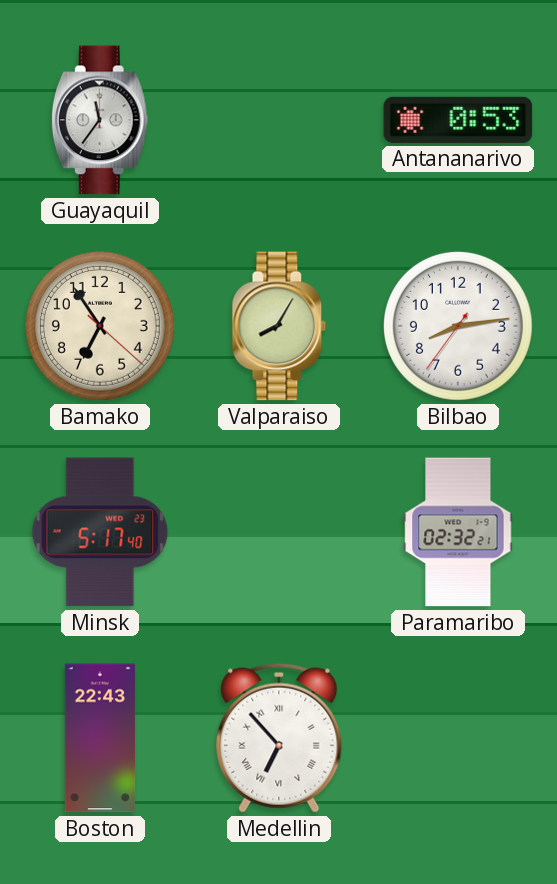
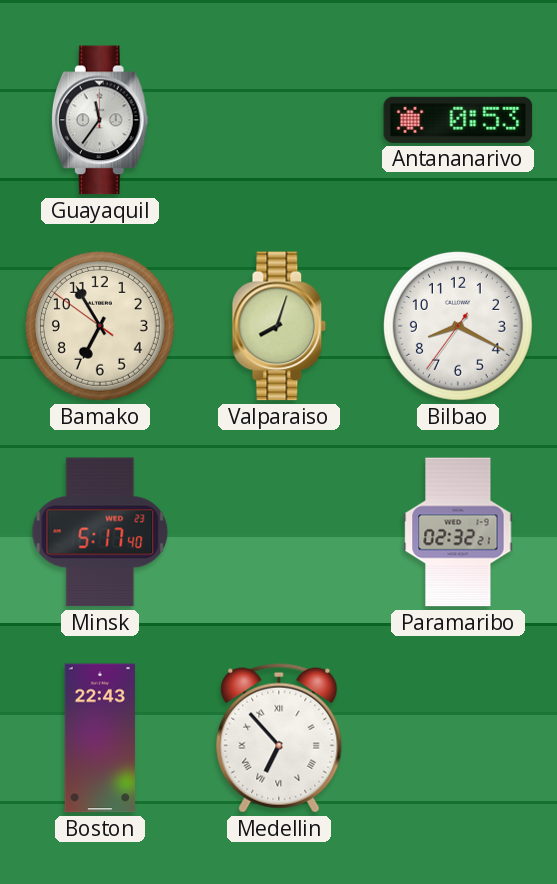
Bamako: 6:54:22 -> 6:54:51
Valparaiso: 8:05 -> 8:03
Bilbao: 8:13 -> 8:19
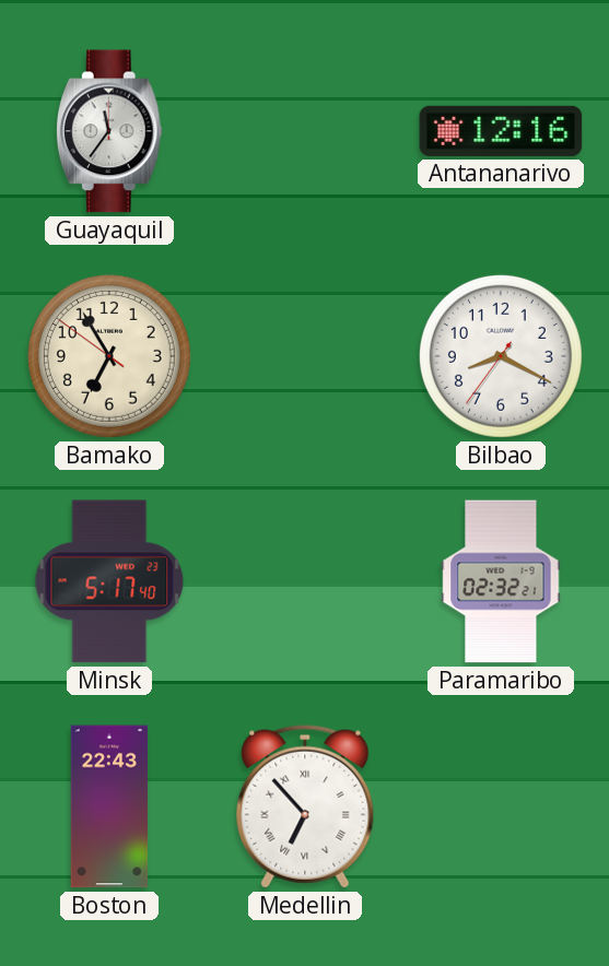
Antananarivo: 0:53 -> 12:16
Valparaiso: 8:03 -> none
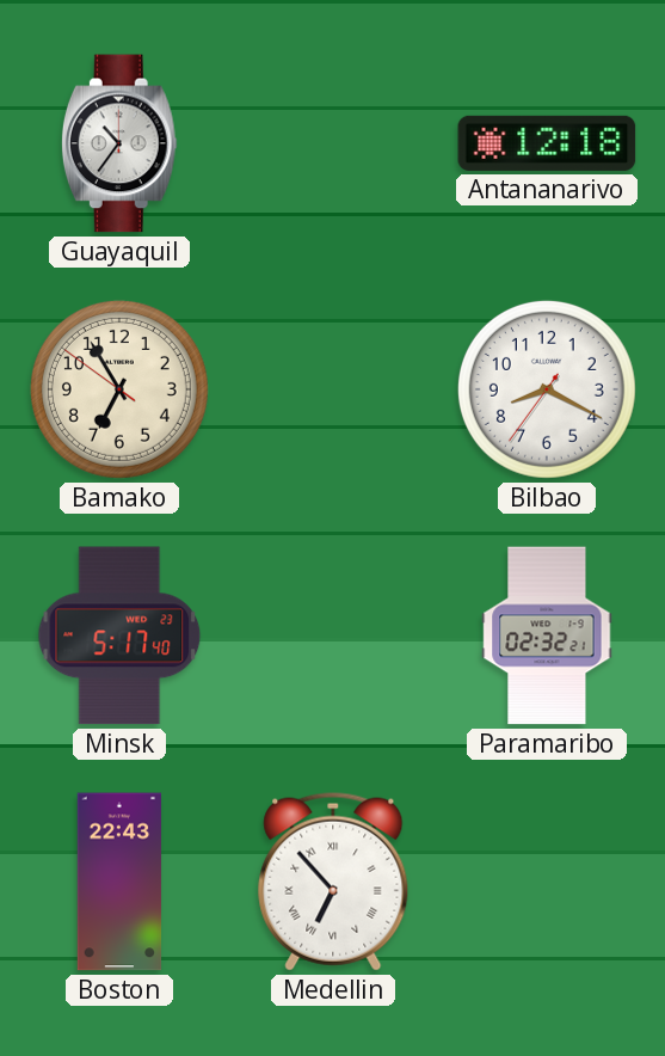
Guayaquil: 11:36 -> 10:36
Antananarivo: 12:16 -> 12:18
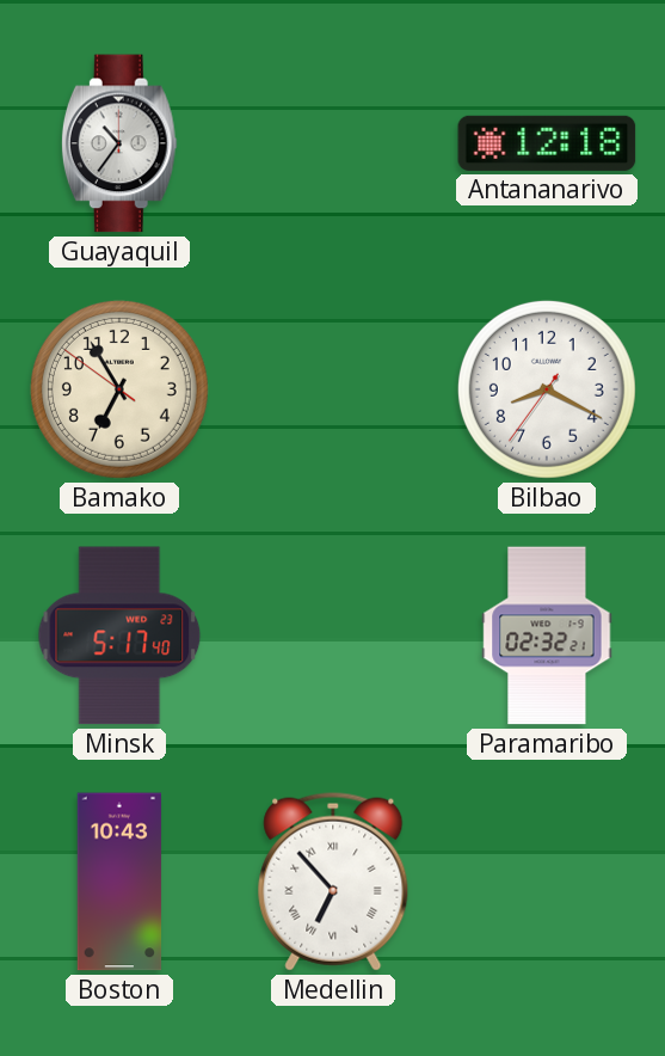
Boston: 22:43 -> 10:43
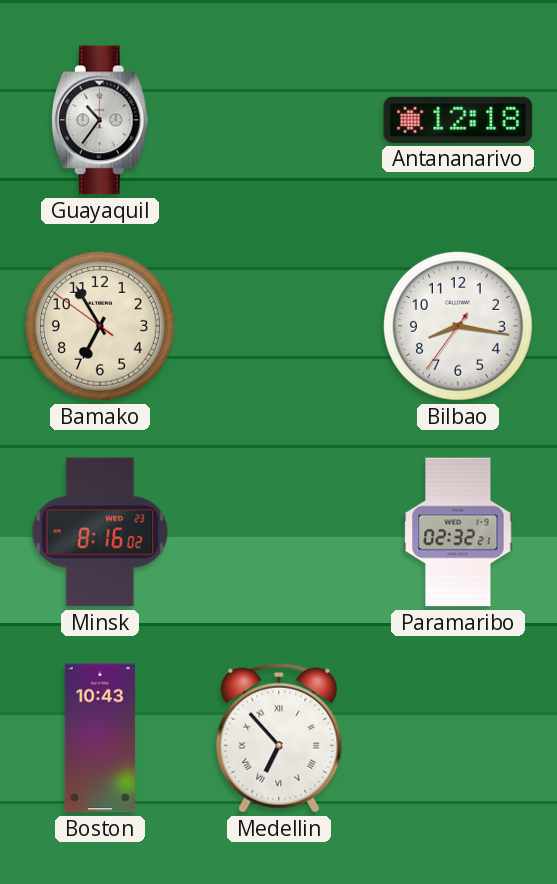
Bilbao: 8:19 -> 8:16
Minsk: 5:17 -> 8:16
